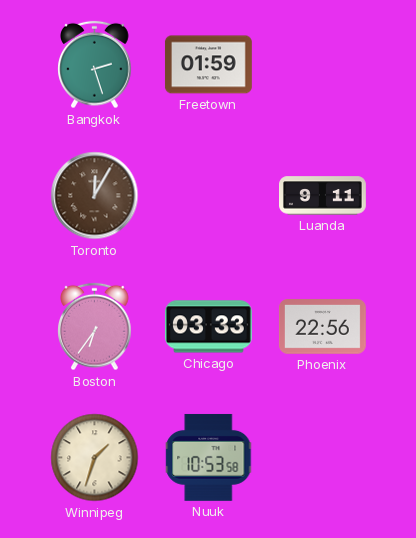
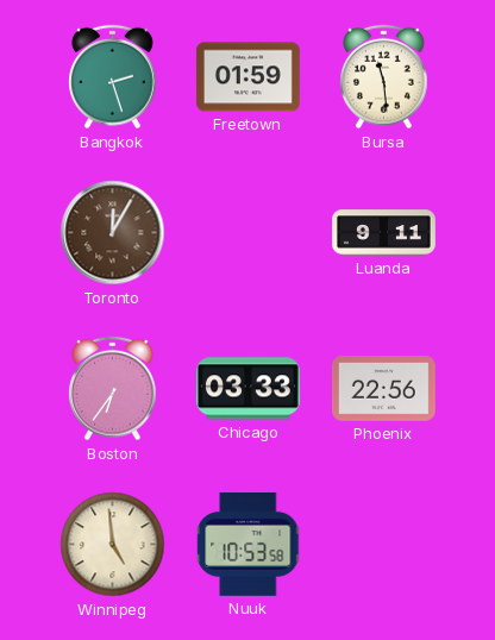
Bursa: none -> 11:29
Winnipeg: 1:33 -> 4:59
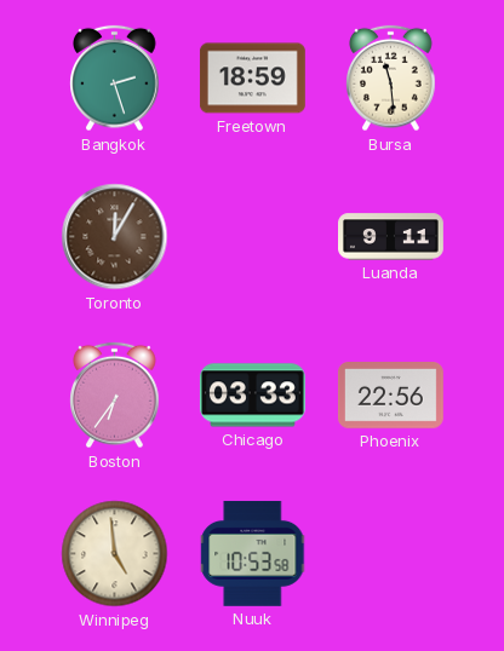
Freetown: 01:59 -> 18:59
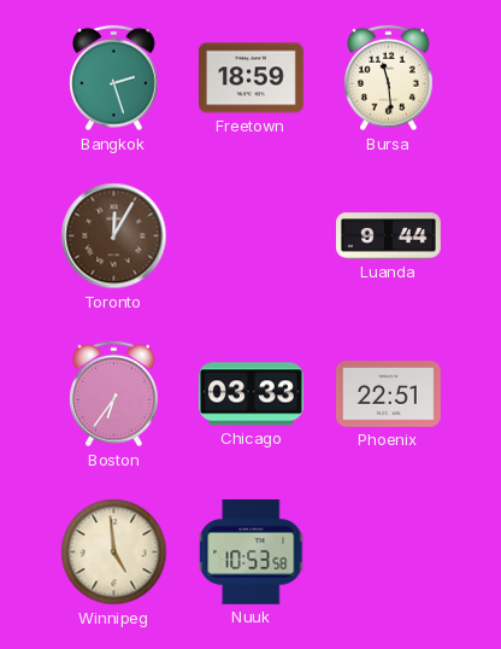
Luanda: 9:11 -> 9:44
Phoenix: 22:56 -> 22:51
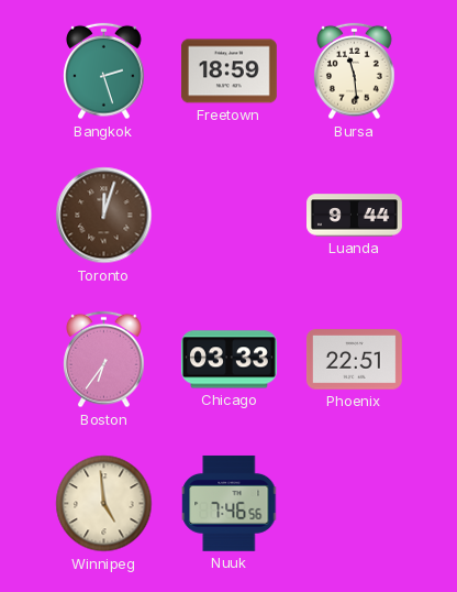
Toronto: 12:05 -> 12:03
Nuuk: 10:53 -> 7:46
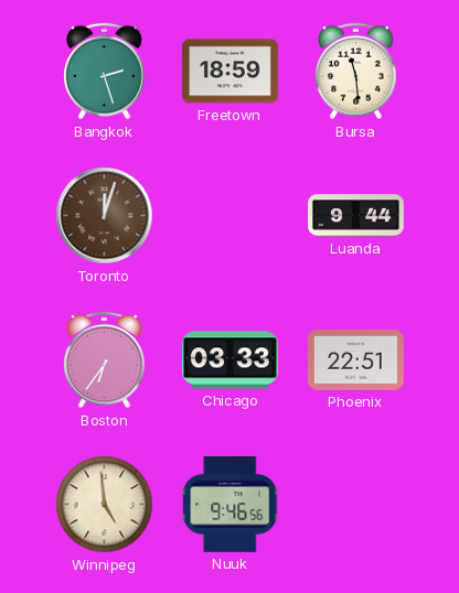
Nuuk: 7:46 -> 9:46
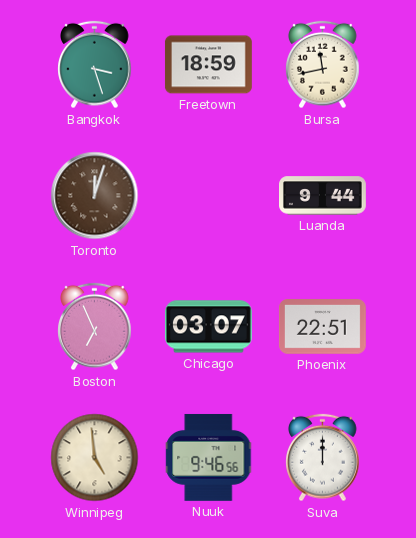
Bangkok: 2:27 -> 3:27
Bursa: 11:29 -> 11:43
Boston: 6:36 -> 6:56
Chicago: 03:33 -> 03:07
Suva: none -> 12:00
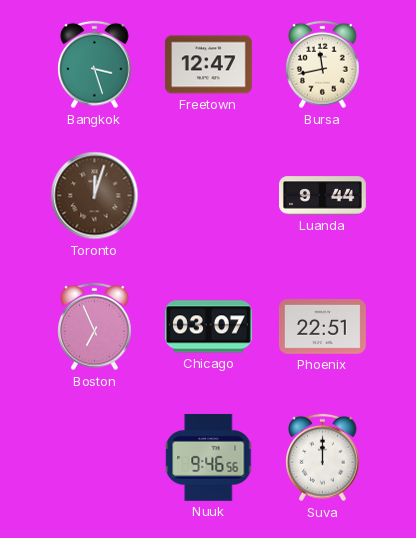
Freetown: 18:59 -> 12:47
Winnipeg: 4:59 -> none
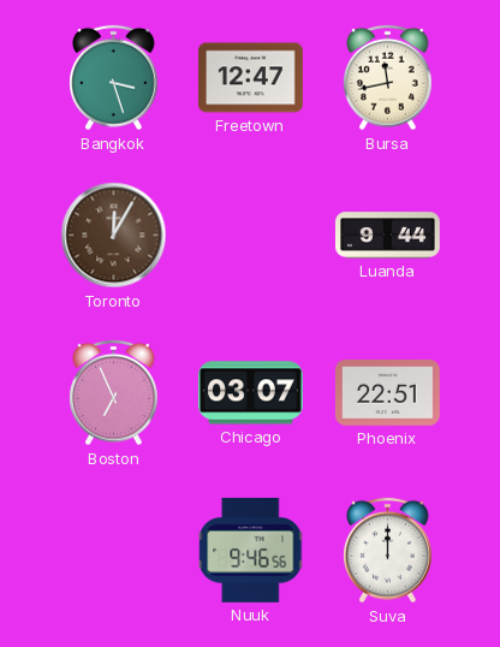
Toronto: 12:03 -> 12:05
